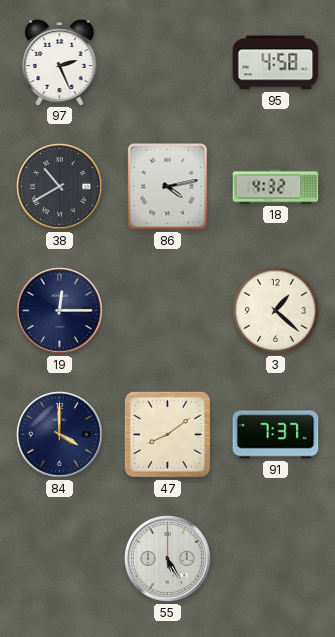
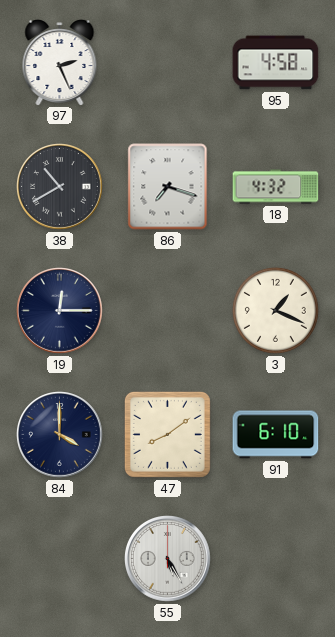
86: 4:13 -> 7:18
3: 1:22 -> 1:19
91: 7:37 -> 6:10
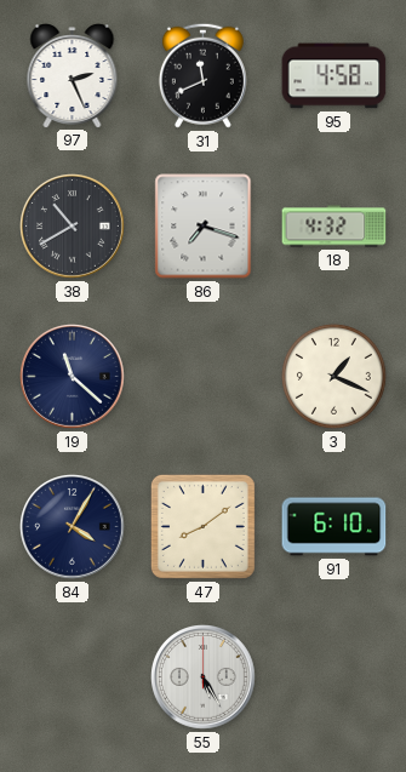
31: none -> 11:41
19: 12:15 -> 11:22
84: 4:00 -> 4:05
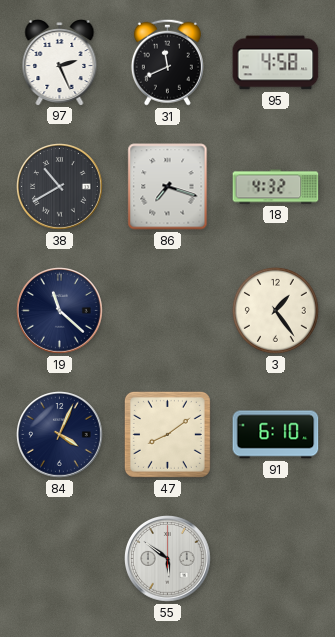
3: 1:19 -> 1:24
84: 4:05 -> 4:04
55: 5:25 -> 5:51
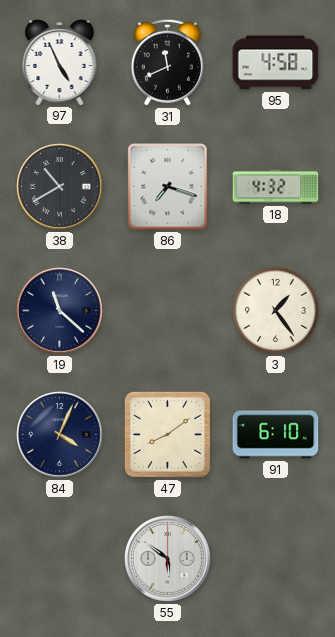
97: 2:26 -> 4:56
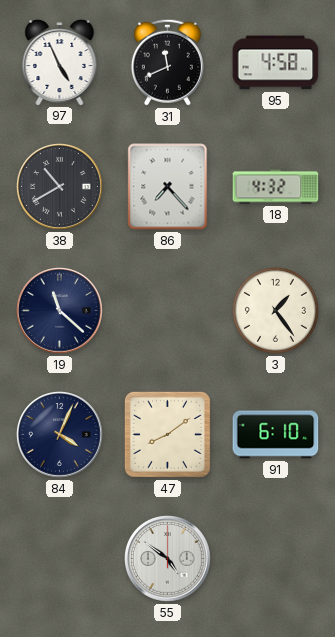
86: 7:18 -> 7:23
55: 5:51 -> 4:51
